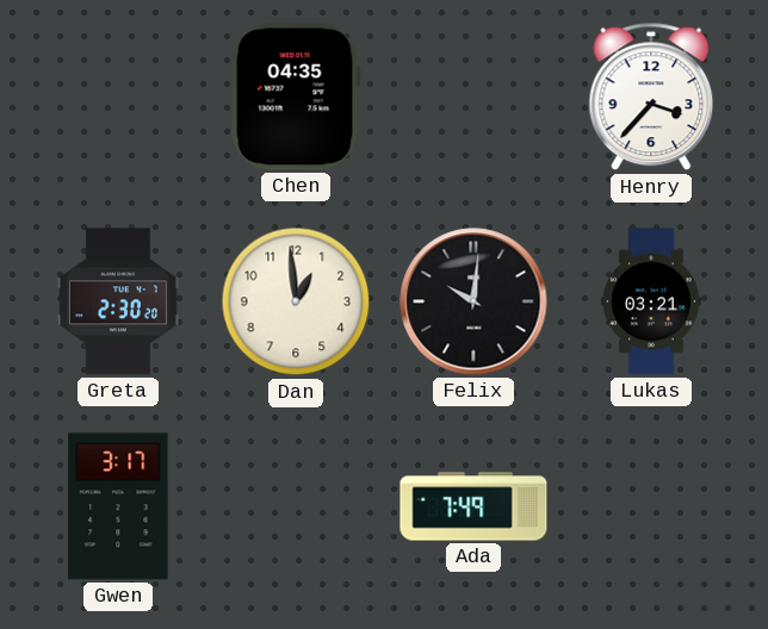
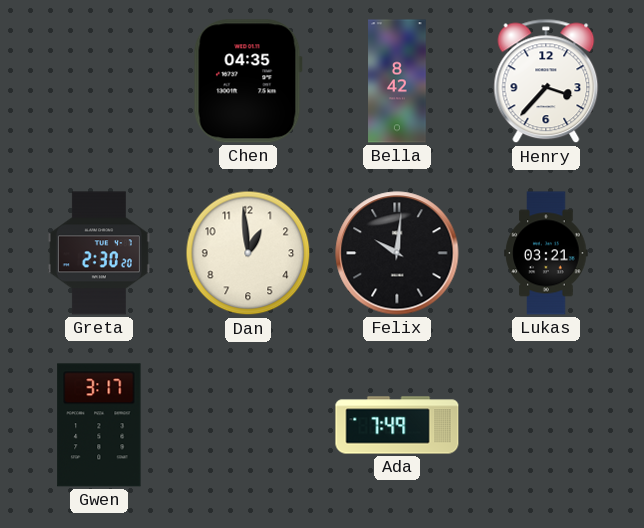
Bella: none -> 8:42
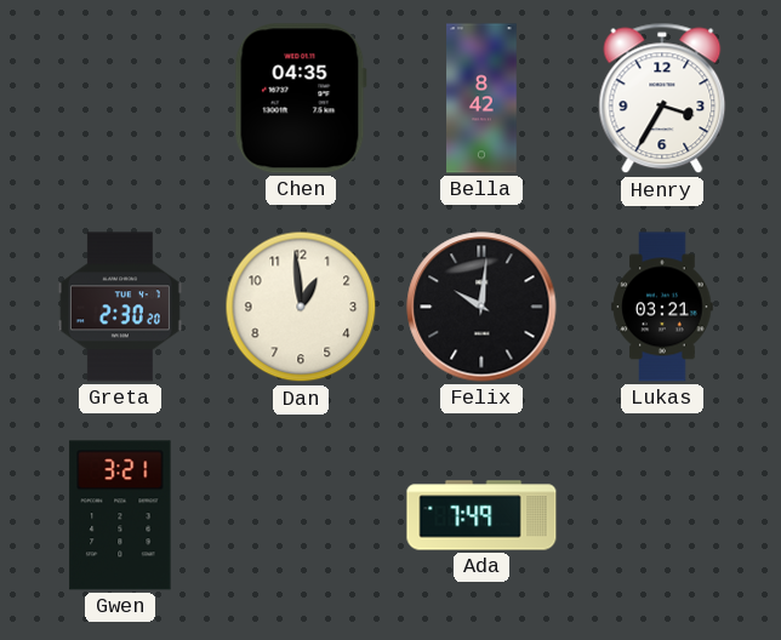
Henry: 3:37 -> 3:35
Gwen: 3:17 -> 3:21
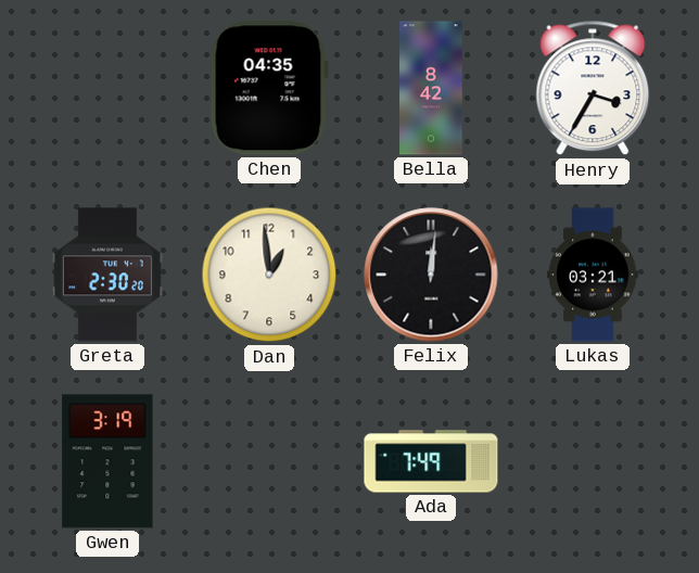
Felix: 10:01 -> 12:01
Gwen: 3:21 -> 3:19
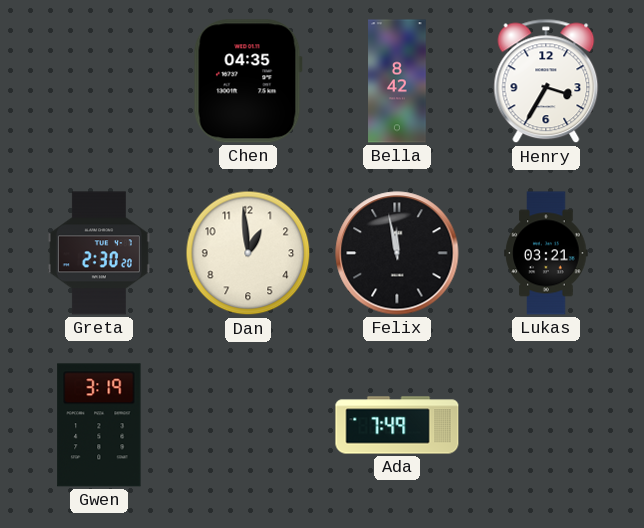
Felix: 12:01 -> 11:58
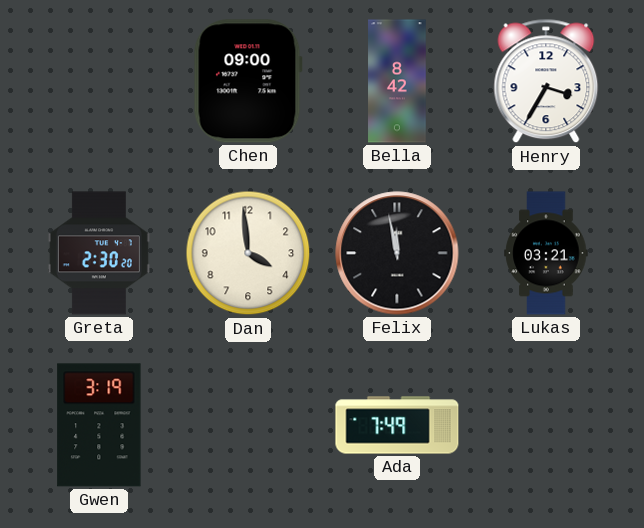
Chen: 04:35 -> 09:00
Dan: 12:59 -> 3:59
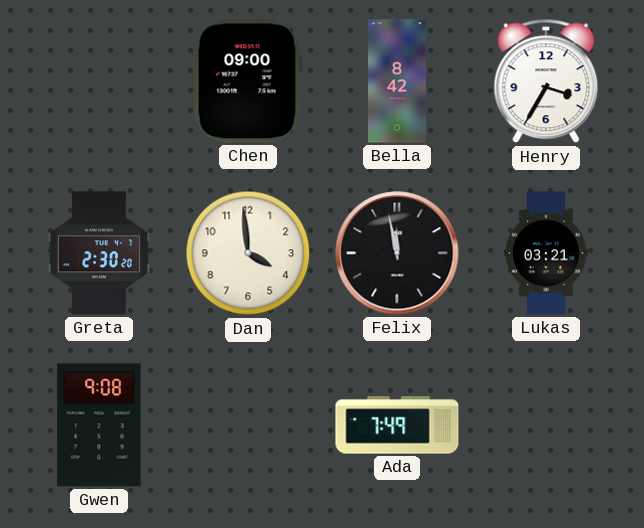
Gwen: 3:19 -> 9:08
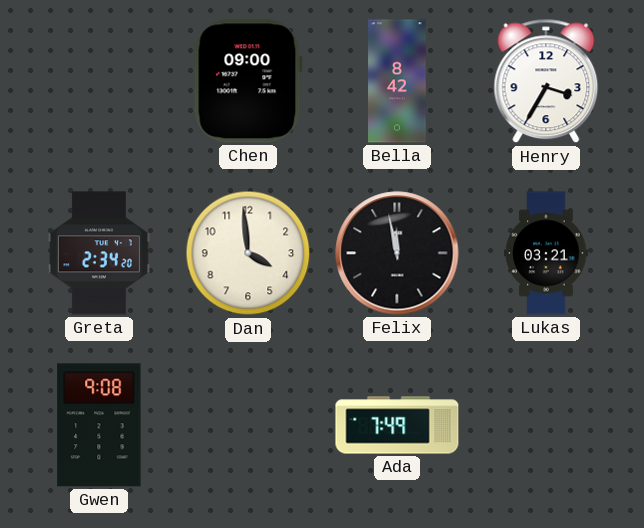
Greta: 2:30 -> 2:34
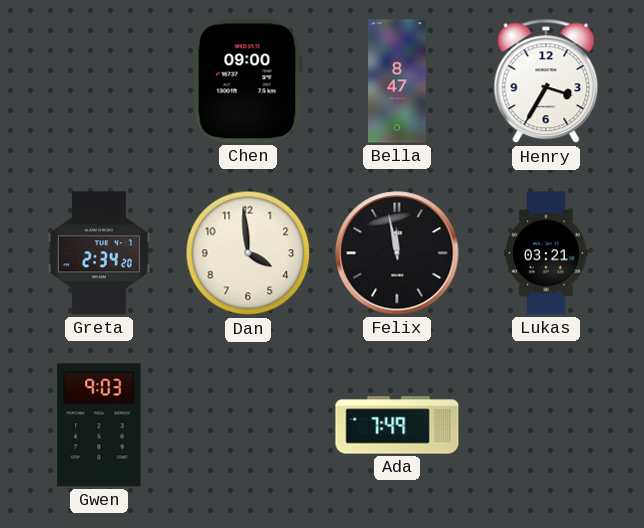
Bella: 8:42 -> 8:47
Gwen: 9:08 -> 9:03
